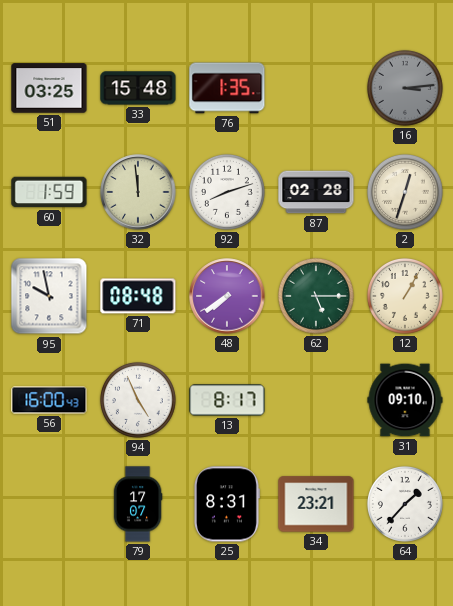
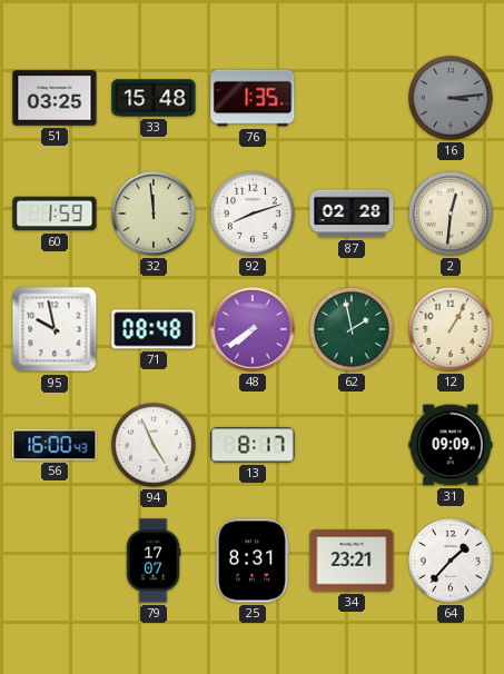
2: 12:33 -> 12:31
62: 5:15 -> 1:58
31: 09:10 -> 09:09
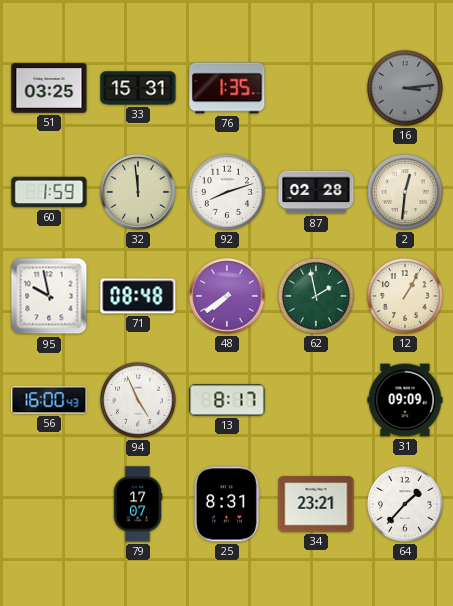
33: 15:48 -> 15:31
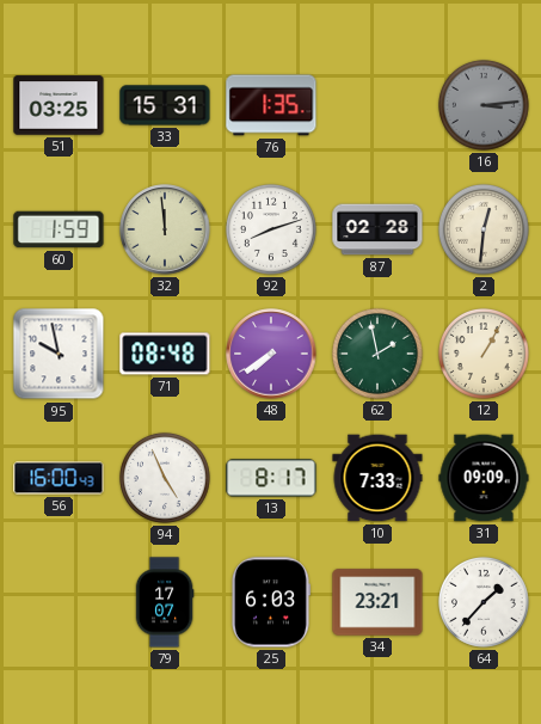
10: none -> 7:33
25: 8:31 -> 6:03
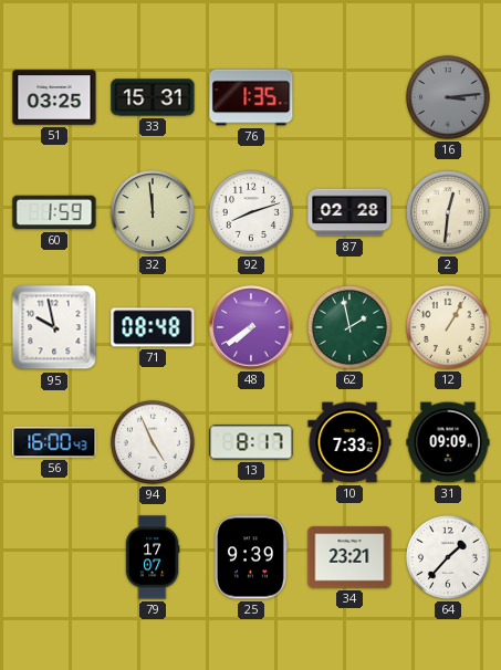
25: 6:03 -> 9:39
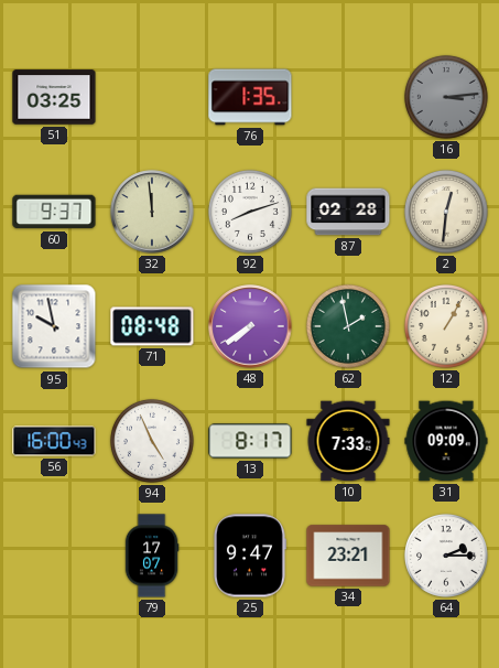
33: 15:31 -> none
60: 1:59 -> 9:37
25: 9:39 -> 9:47
64: 1:37 -> 2:15
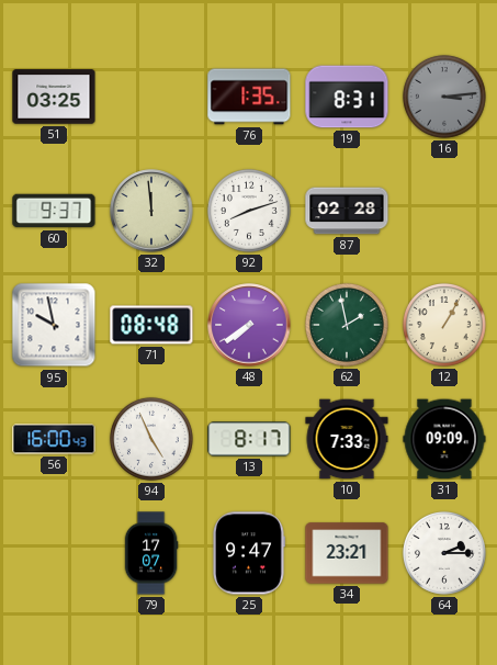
19: none -> 8:31
2: 12:31 -> none
